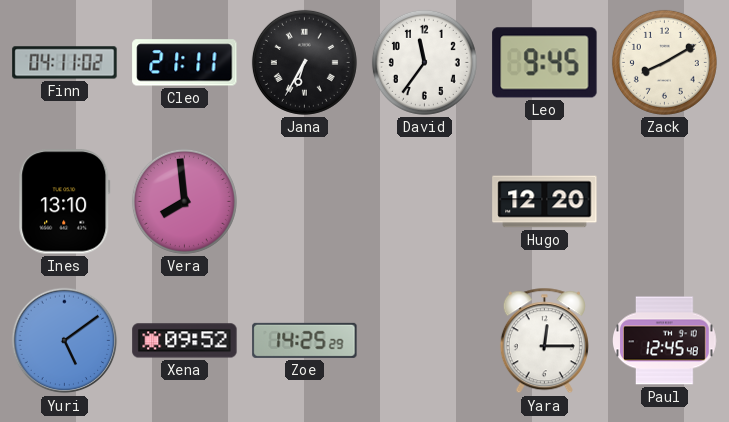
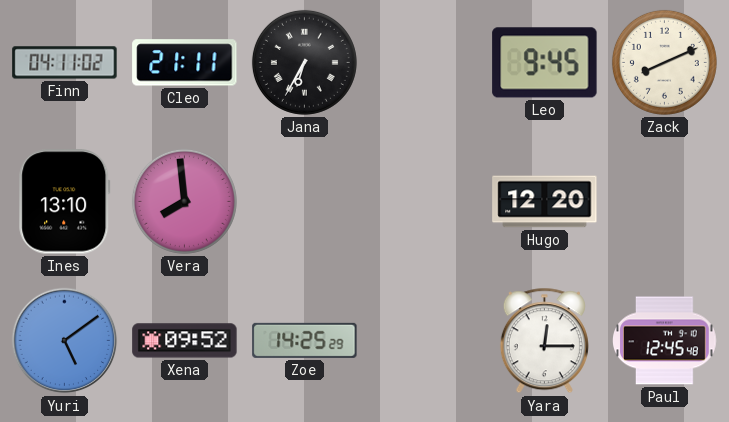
David: 11:36 -> none
Zack: 8:10 -> 8:11
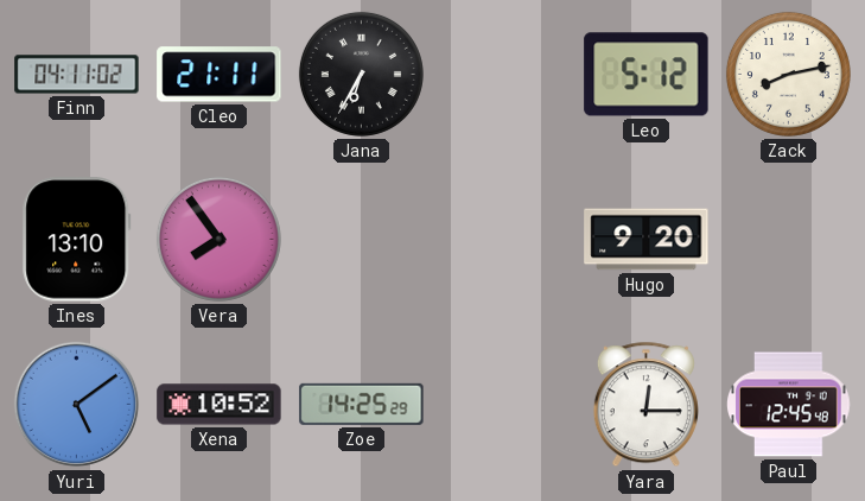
Leo: 9:45 -> 5:12
Zack: 8:11 -> 8:13
Vera: 7:59 -> 7:54
Hugo: 12:20 -> 9:20
Xena: 09:52 -> 10:52
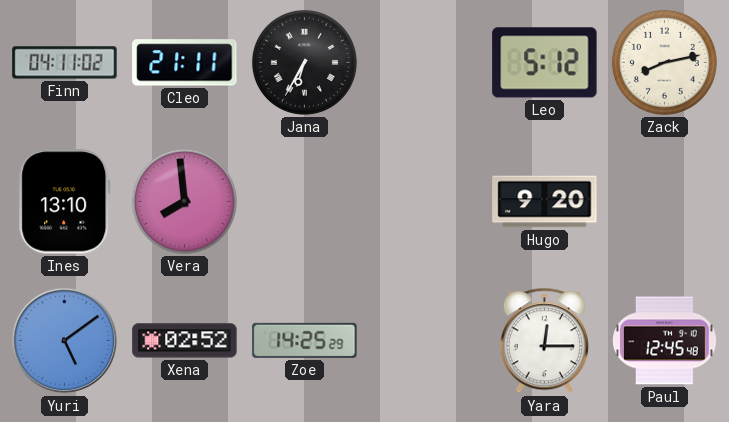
Vera: 7:54 -> 7:59
Xena: 10:52 -> 02:52
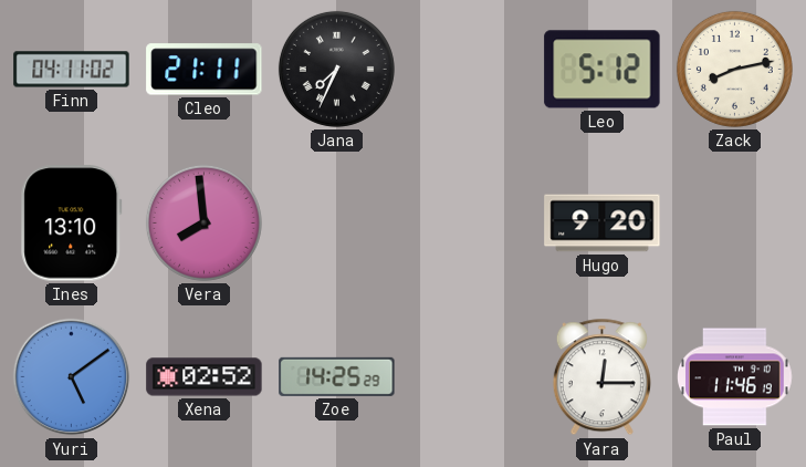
Jana: 6:35 -> 7:34
Paul: 12:45 -> 11:46
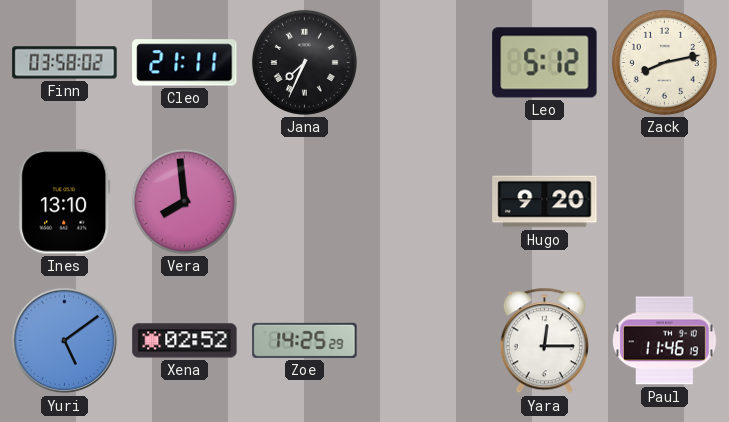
Finn: 04:11 -> 03:58
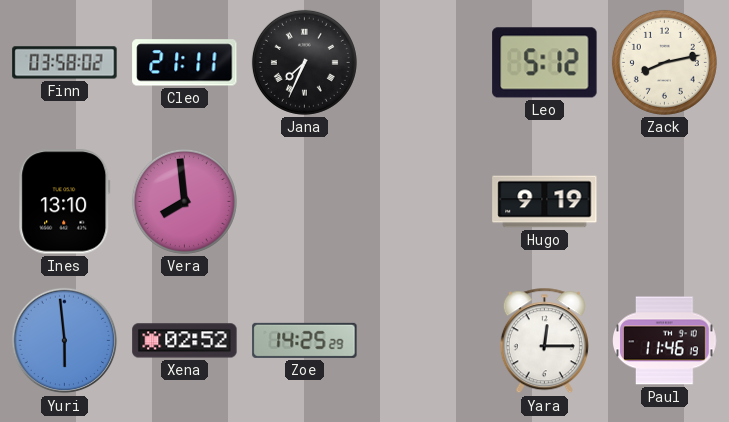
Hugo: 9:20 -> 9:19
Yuri: 5:09 -> 5:59
